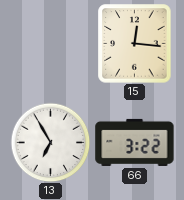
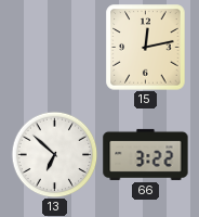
15: 12:16 -> 12:13
13: 6:55 -> 6:52
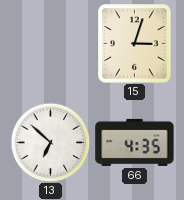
15: 12:13 -> 3:03
66: 3:22 -> 4:35
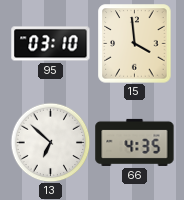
95: none -> 03:10
15: 3:03 -> 3:59
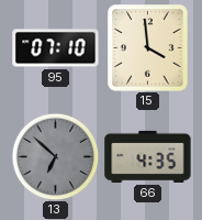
95: 03:10 -> 07:10
13 dial: white -> grey
